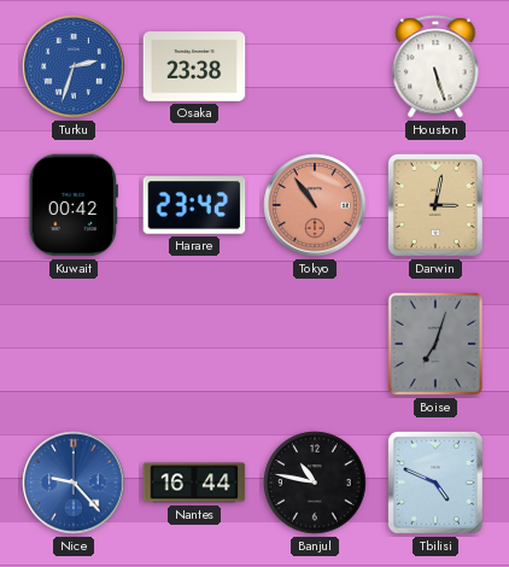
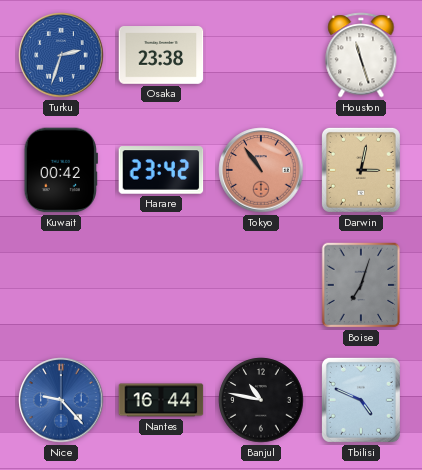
Houston: 5:27 -> 11:27
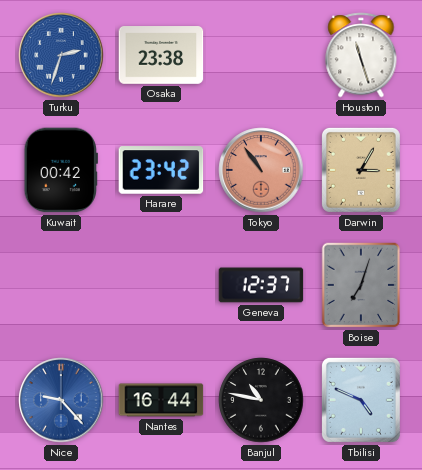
Darwin: 3:02 -> 3:05
Geneva: none -> 12:37
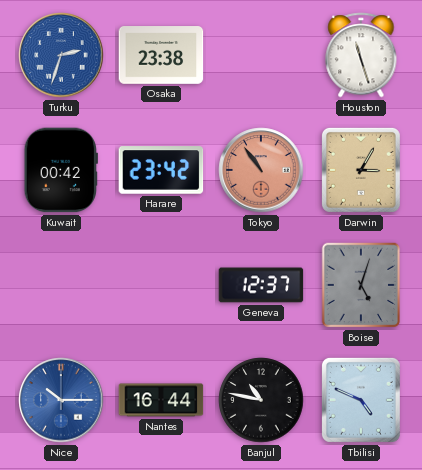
Boise: 7:03 -> 5:03
Nice: 9:23 -> 10:15
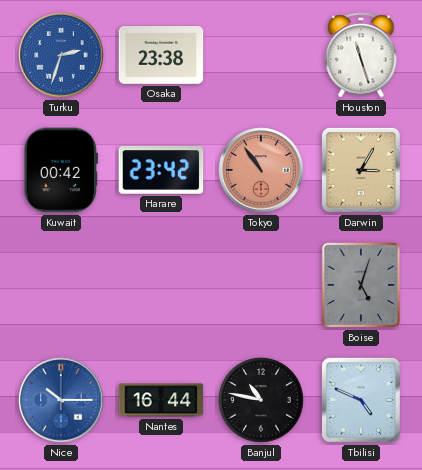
Geneva: 12:37 -> none
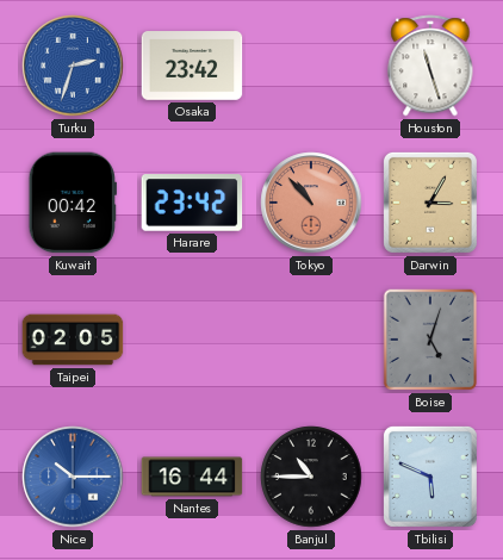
Osaka: 23:38 -> 23:42
Tokyo: 10:54 -> 10:53
Taipei: none -> 02:05
Banjul: 10:47 -> 10:45
Tbilisi: 4:49 -> 5:49
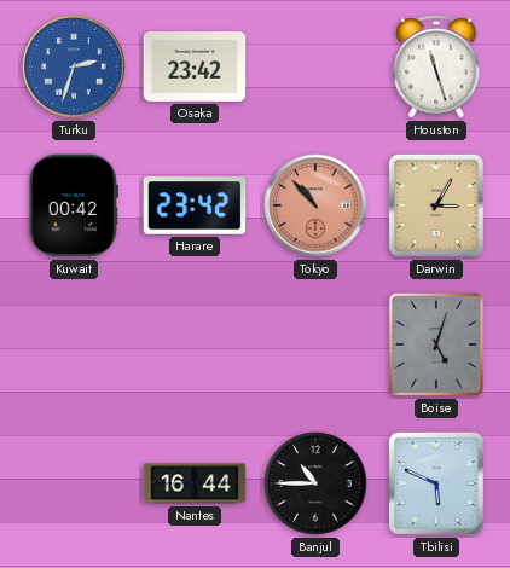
Taipei: 02:05 -> none
Nice: 10:15 -> none
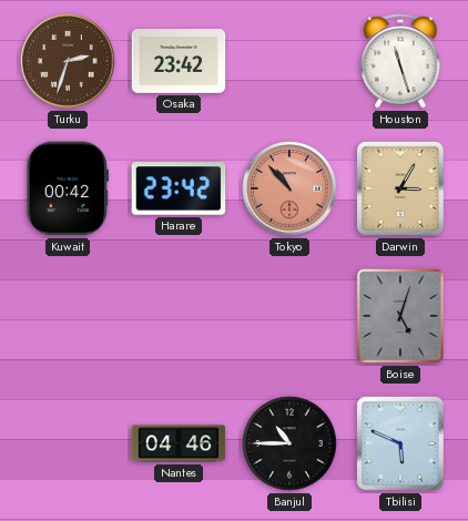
Turku dial: blue -> brown
Nantes: 16:44 -> 04:46
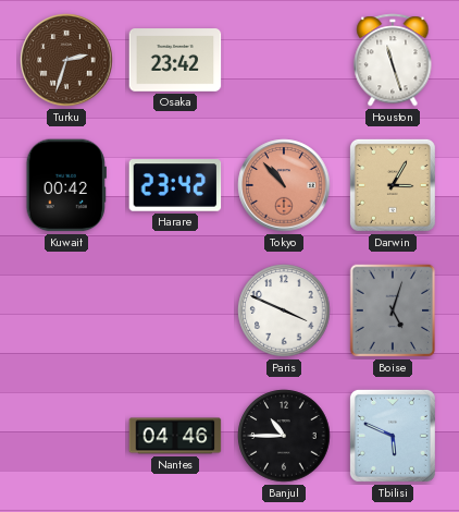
Paris: none -> 3:49
